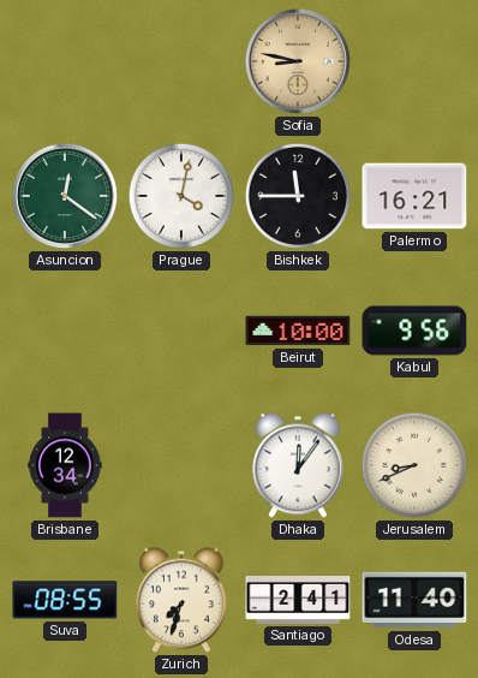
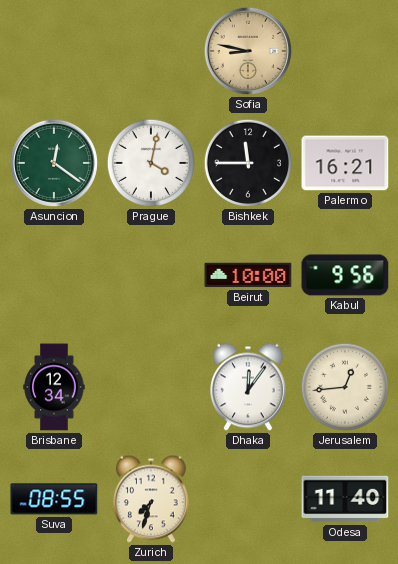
Jerusalem: 8:41 -> 12:44
Santiago: 2:41 -> none
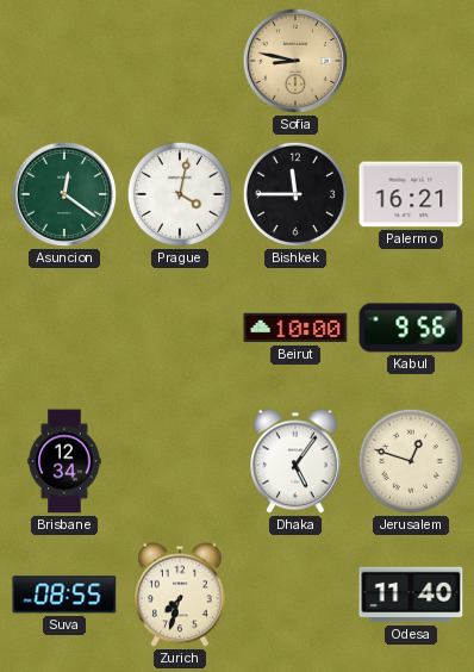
Dhaka: 12:06 -> 5:06
Jerusalem: 12:44 -> 12:48
